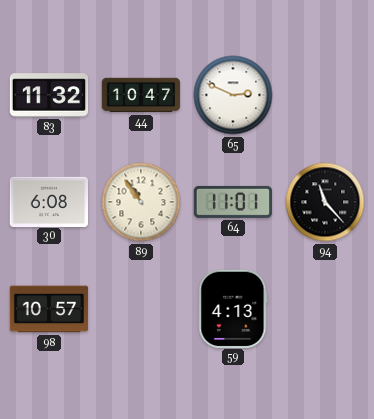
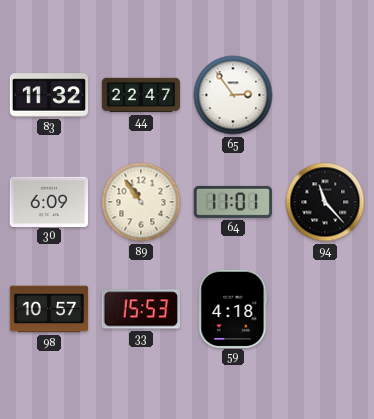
44: 10:47 -> 22:47
65: 2:49 -> 2:54
30: 6:08 -> 6:09
33: none -> 15:53
59: 4:13 -> 4:18
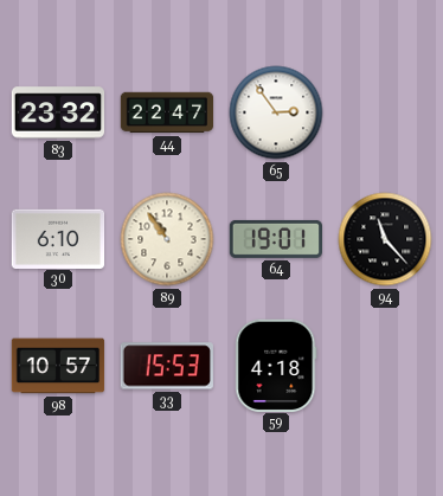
83: 11:32 -> 23:32
30: 6:09 -> 6:10
64: 11:01 -> 19:01
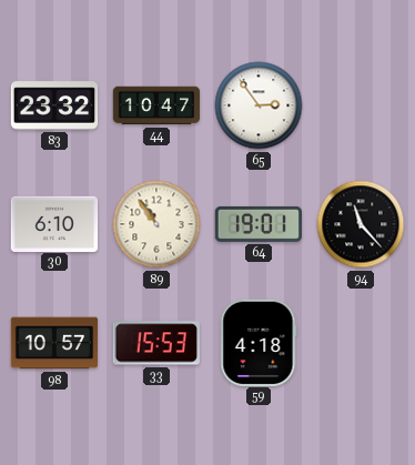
44: 22:47 -> 10:47
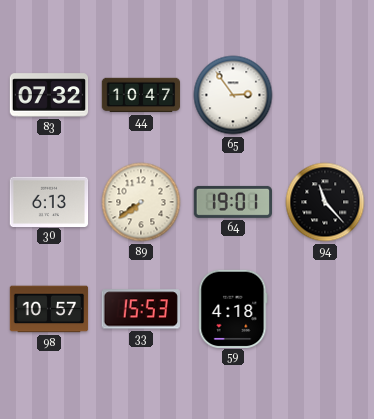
83: 23:32 -> 07:32
30: 6:10 -> 6:13
89: 10:54 -> 7:39
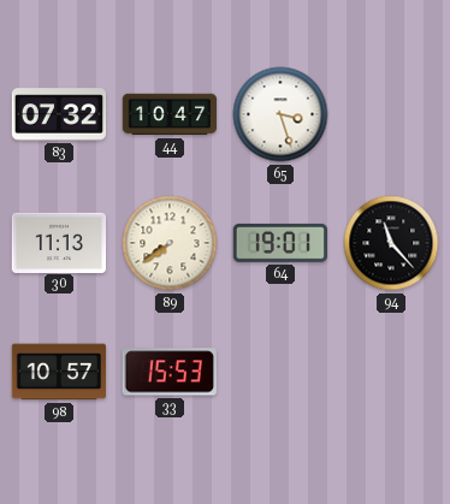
65: 2:54 -> 3:27
30: 6:13 -> 11:13
59: 4:18 -> none
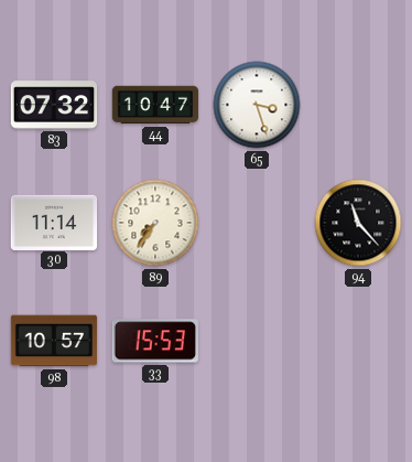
30: 11:13 -> 11:14
89: 7:39 -> 7:36
64: 19:01 -> none
